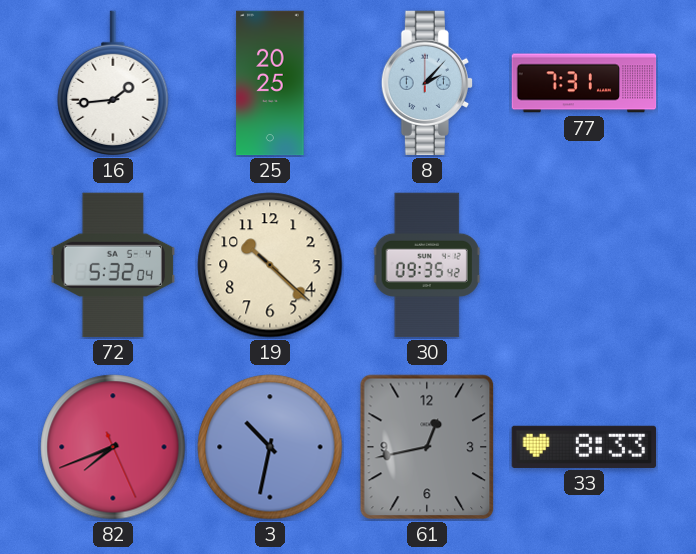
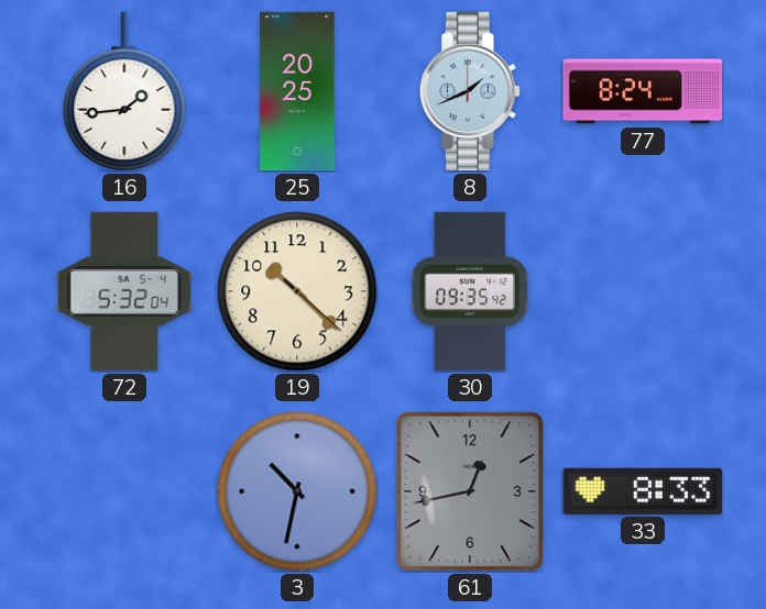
8: 2:07 -> 1:41
77: 7:31 -> 8:24
82: 7:41 -> none
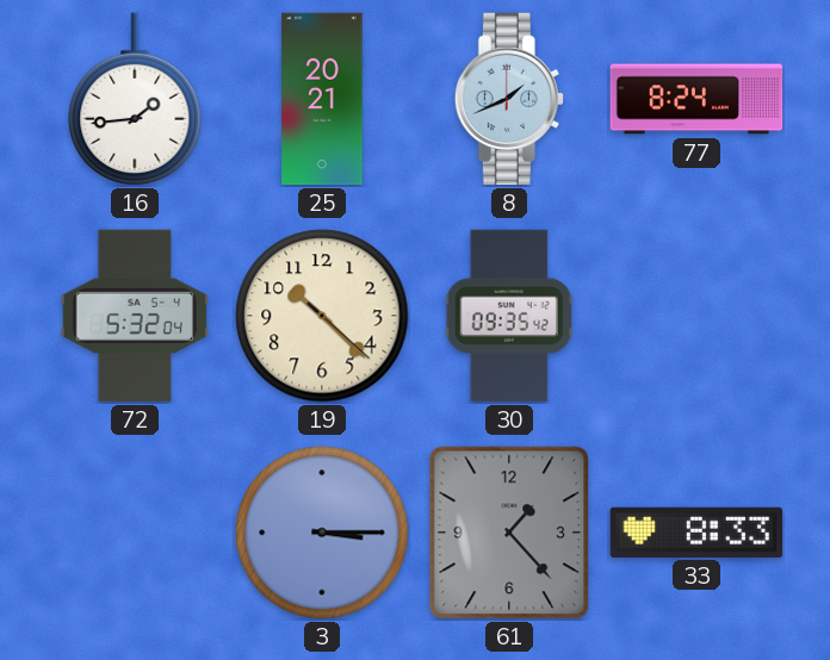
25: 20:25 -> 20:21
3: 10:32 -> 3:15
61: 12:43 -> 1:23
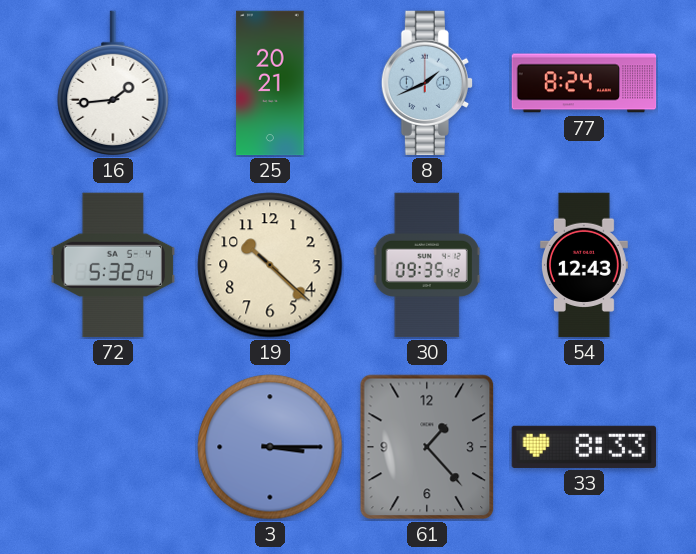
54: none -> 12:43
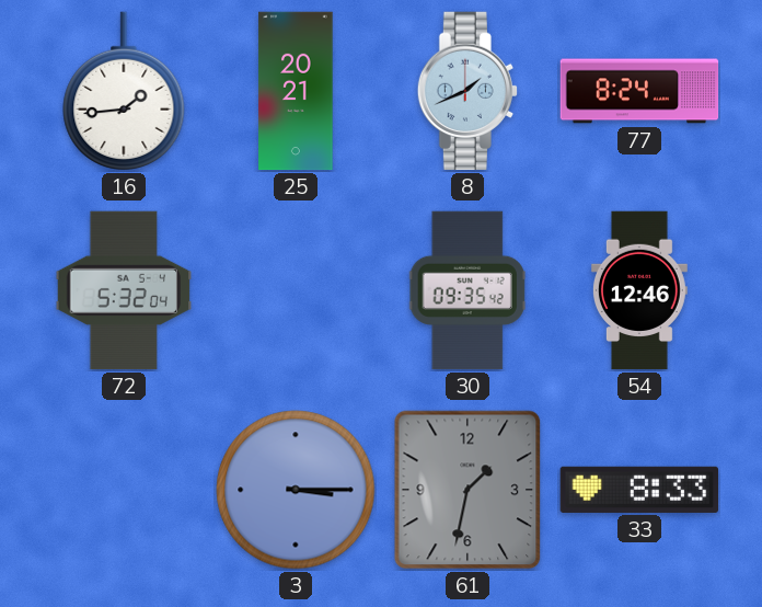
19: 10:22 -> none
54: 12:43 -> 12:46
61: 1:23 -> 1:32
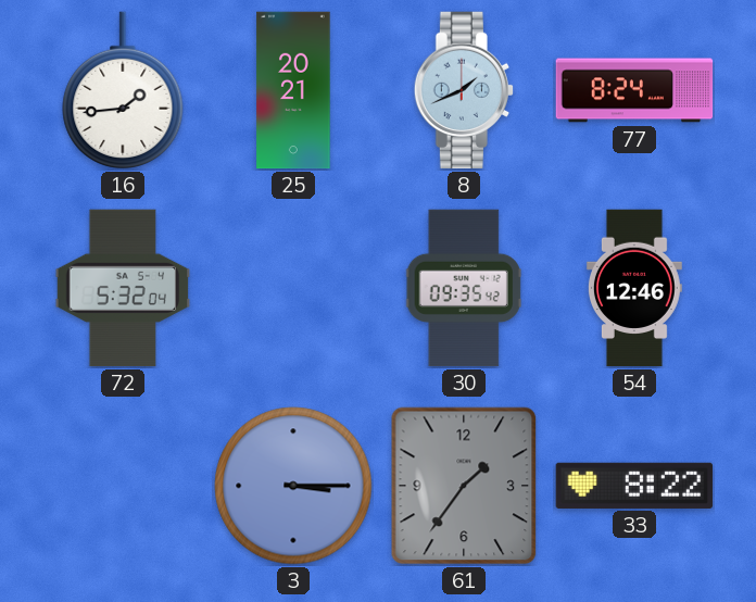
61: 1:32 -> 1:36
33: 8:33 -> 8:22
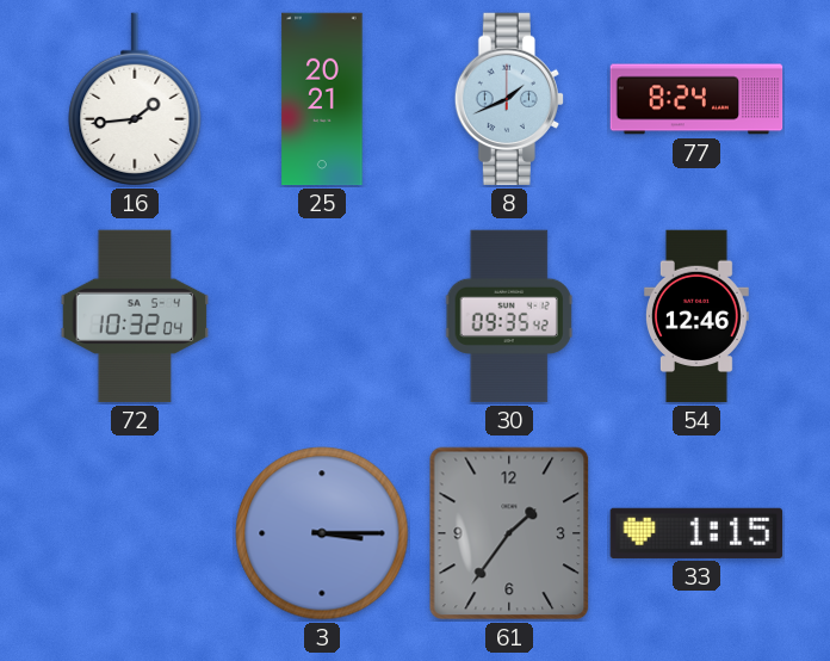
72: 5:32 -> 10:32
33: 8:22 -> 1:15
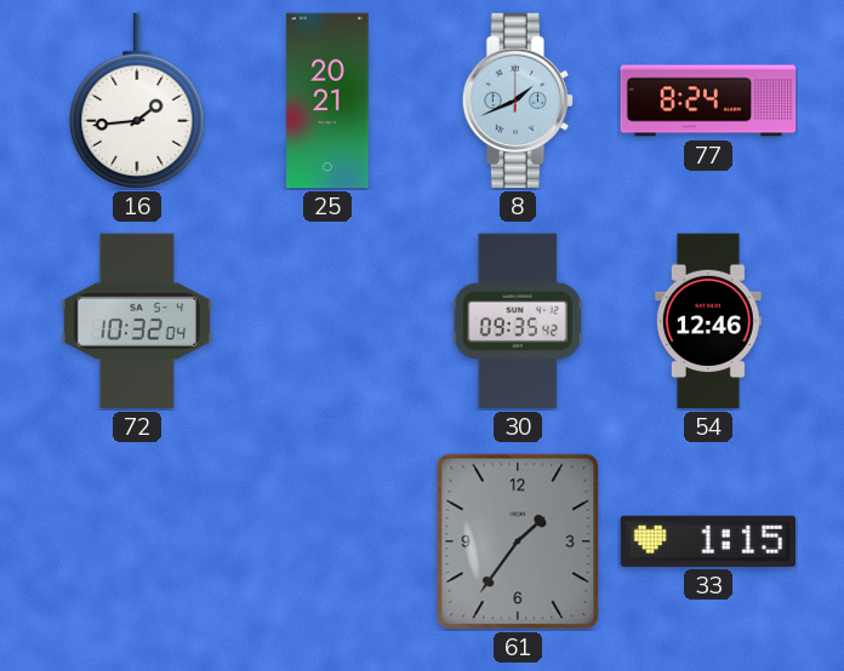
3: 3:15 -> none
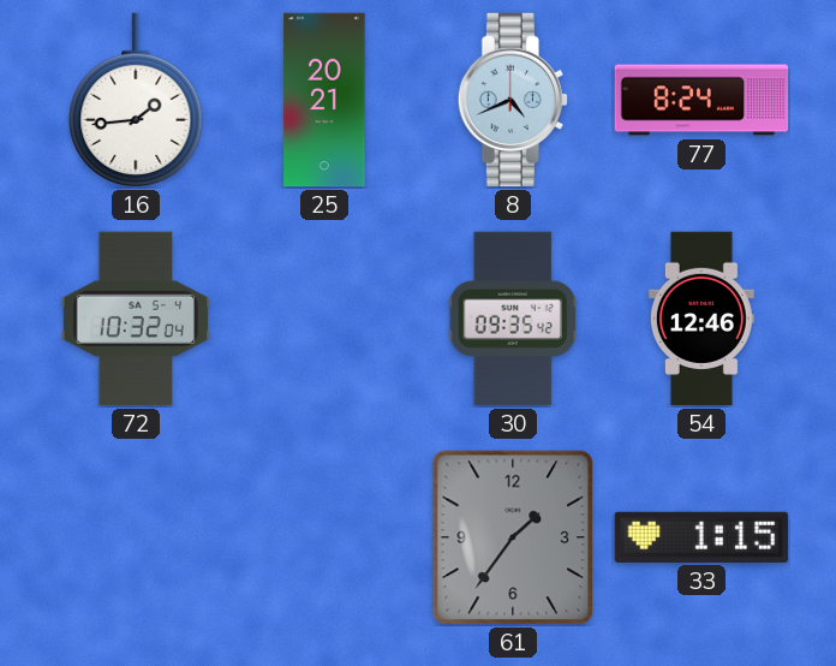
8: 1:41 -> 4:41
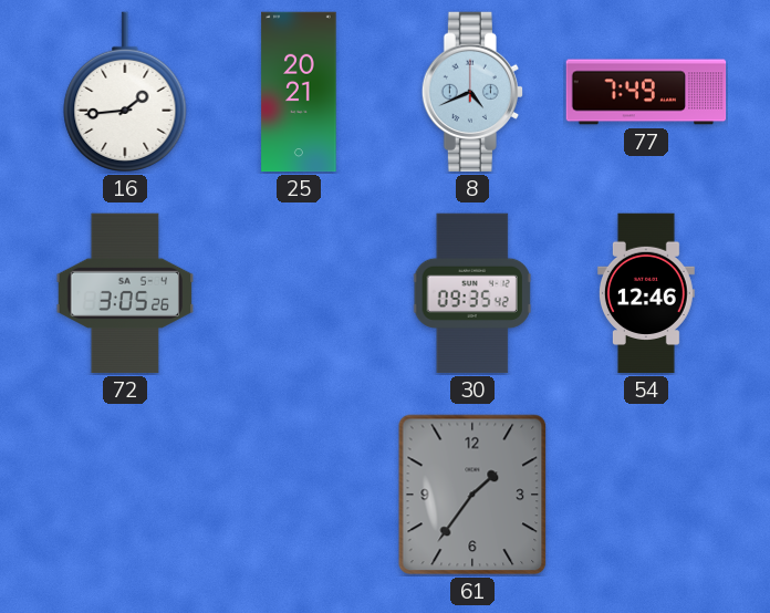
77: 8:24 -> 7:49
72: 10:32 -> 3:05
33: 1:15 -> none
